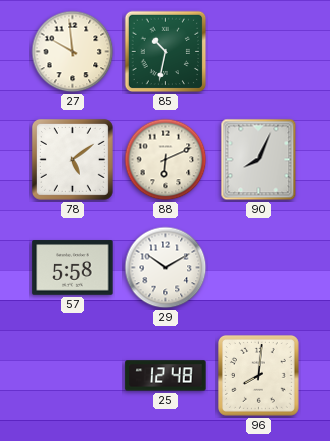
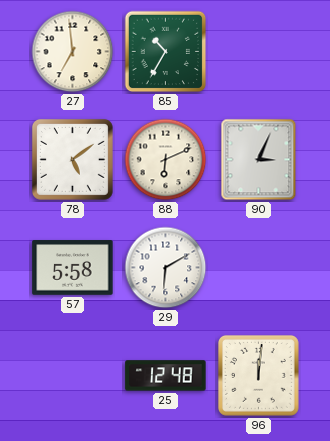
27: 9:59 -> 6:59
85: 10:32 -> 10:35
90: 8:04 -> 3:04
29: 10:10 -> 6:10
96: 8:01 -> 12:01
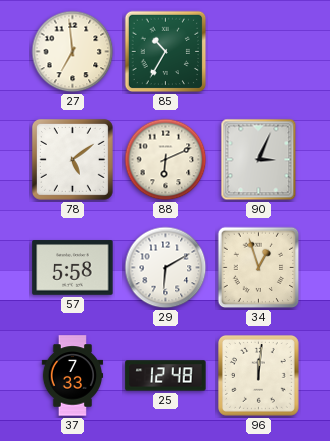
34: none -> 12:57
37: none -> 7:33
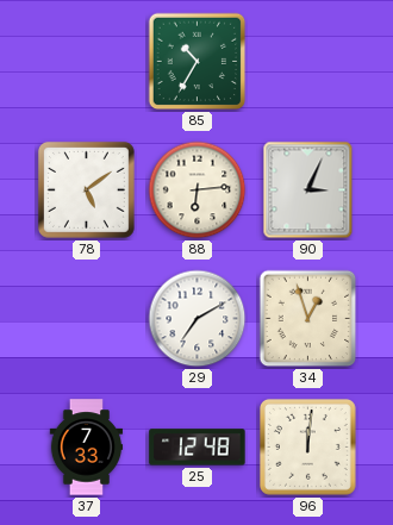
27: 6:59 -> none
88: 6:11 -> 6:14
57: 5:58 -> none
29: 6:10 -> 7:10
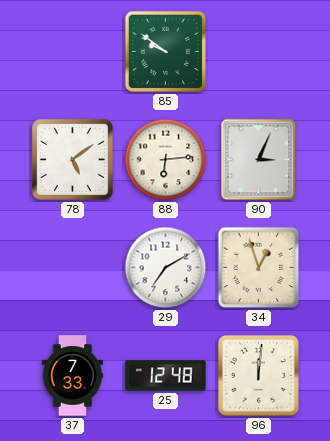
85: 10:35 -> 9:51
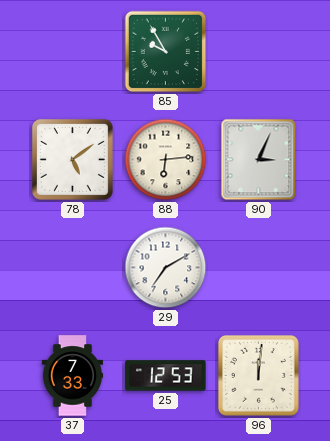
85: 9:51 -> 9:55
34: 12:57 -> none
25: 12:48 -> 12:53
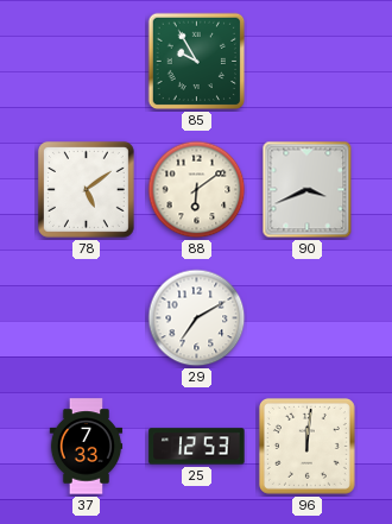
88: 6:14 -> 6:09
90: 3:04 -> 3:41
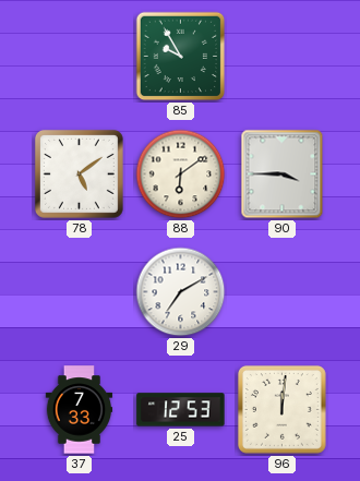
90: 3:41 -> 3:45
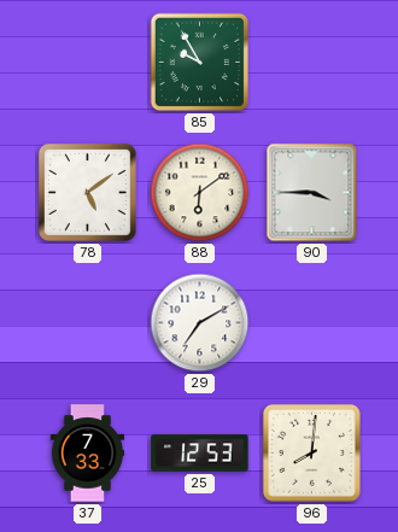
96: 12:01 -> 8:01
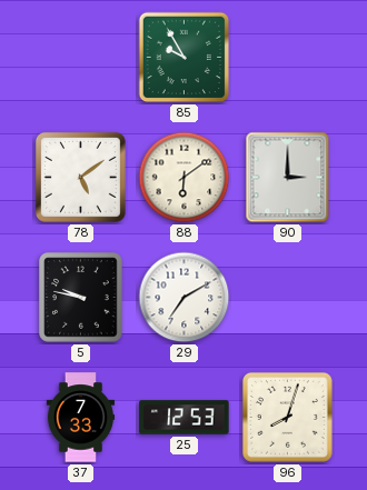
90: 3:45 -> 3:00
5: none -> 9:47
96: 8:01 -> 8:03
